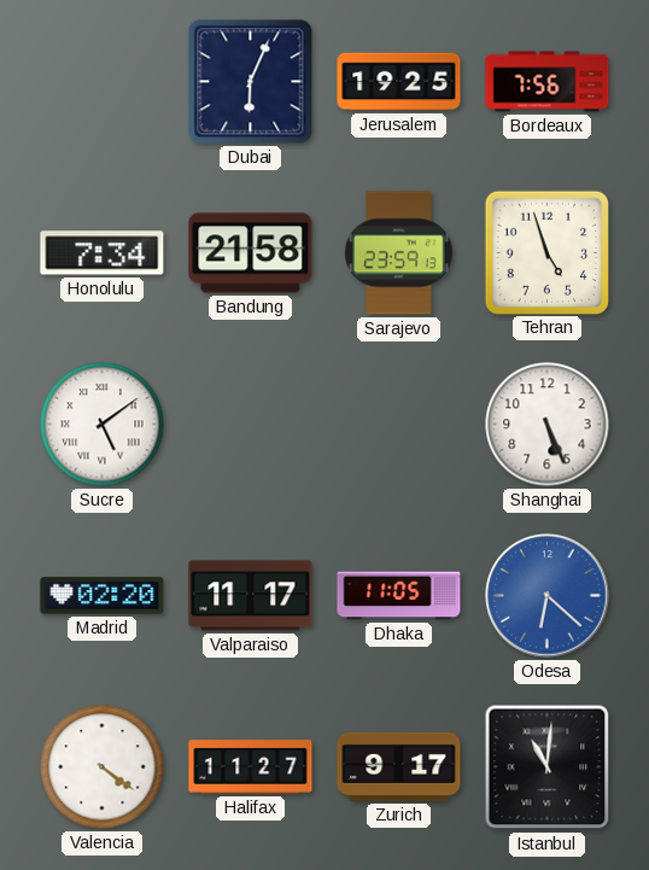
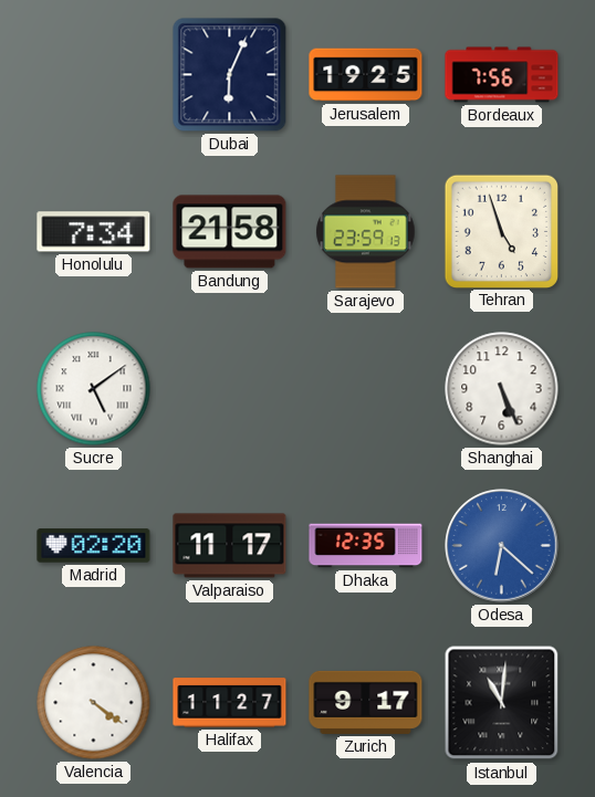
Dhaka: 11:05 -> 12:35
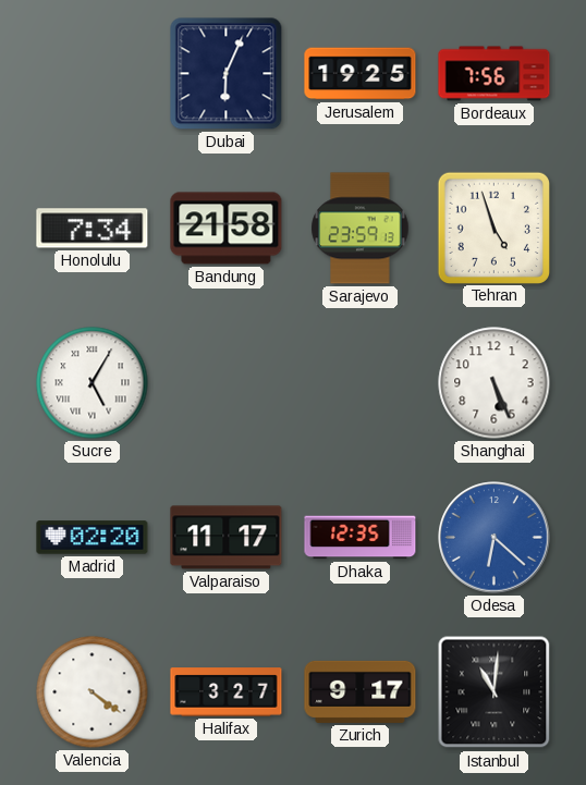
Sucre: 5:09 -> 5:05
Halifax: 11:27 -> 3:27
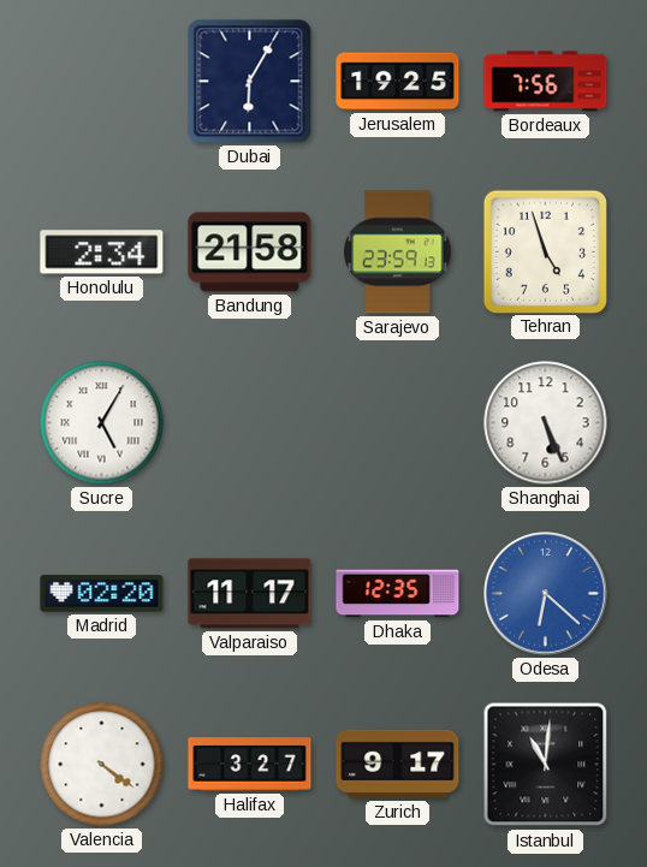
Dubai: 6:04 -> 6:05
Honolulu: 7:34 -> 2:34
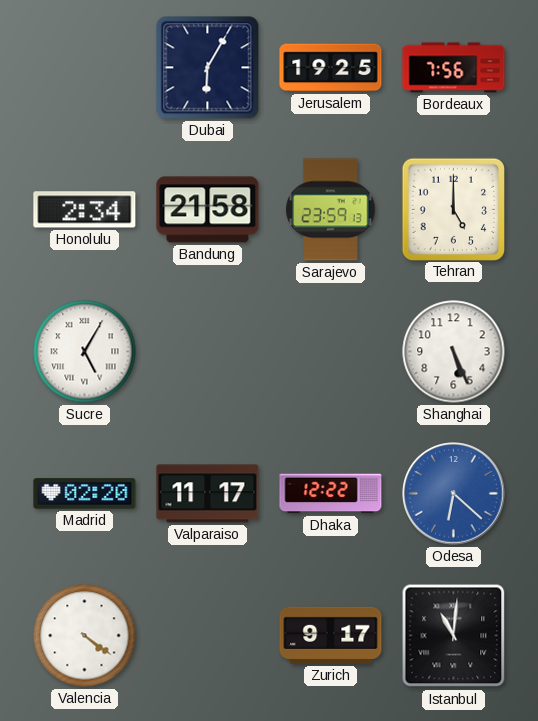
Tehran: 4:57 -> 5:00
Dhaka: 12:35 -> 12:22
Halifax: 3:27 -> none
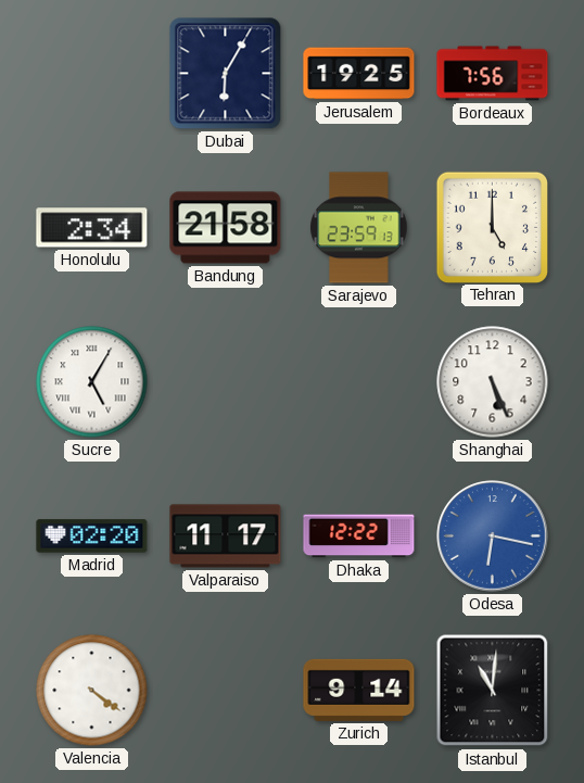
Odesa: 6:22 -> 6:17
Zurich: 9:17 -> 9:14
